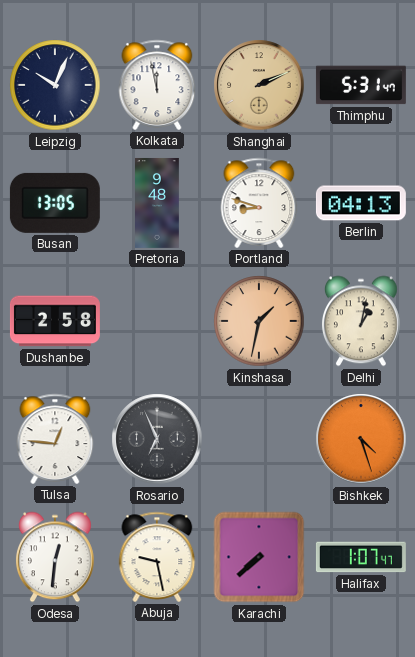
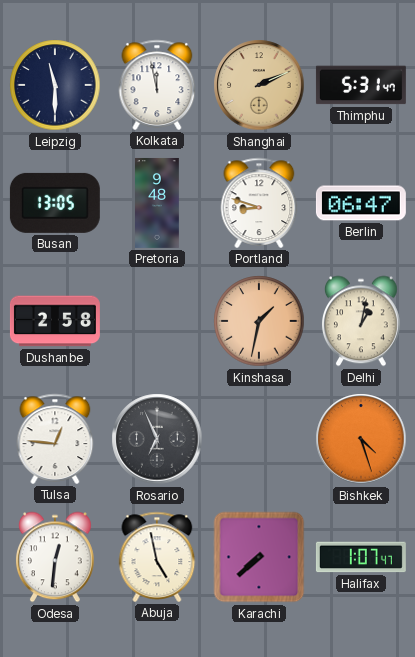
Leipzig: 10:04 -> 11:30
Berlin: 04:13 -> 06:47
Abuja: 9:28 -> 4:58
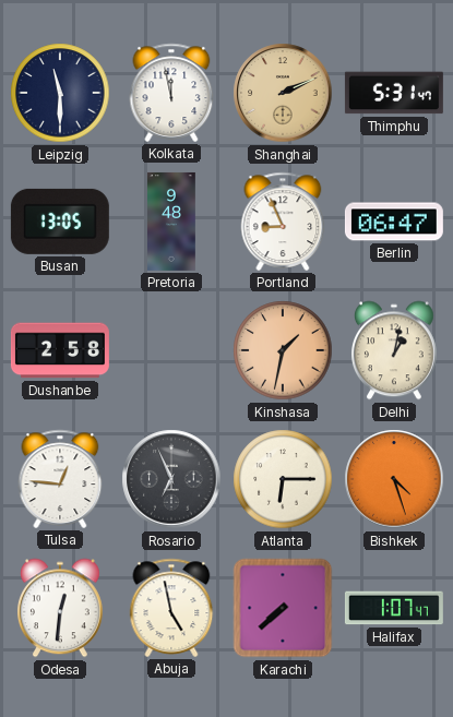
Portland: 8:48 -> 8:56
Atlanta: none -> 6:15
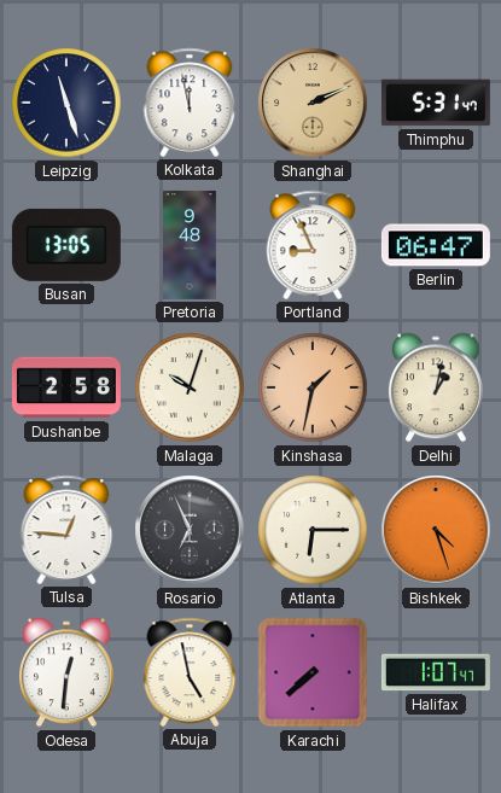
Leipzig: 11:30 -> 11:27
Malaga: none -> 10:03
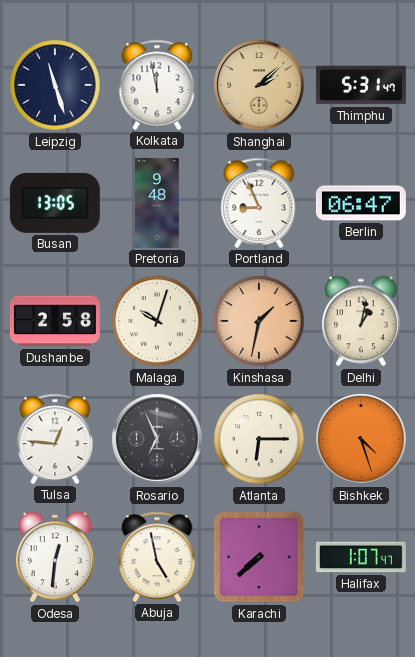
Shanghai: 2:11 -> 2:08
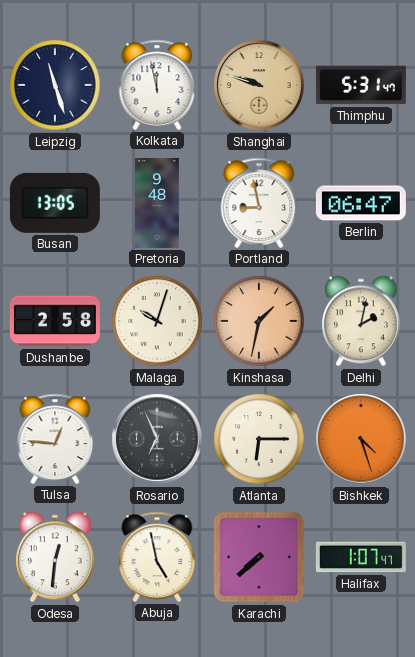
Shanghai: 2:08 -> 9:48
Portland: 8:56 -> 8:58
Delhi: 1:02 -> 2:02
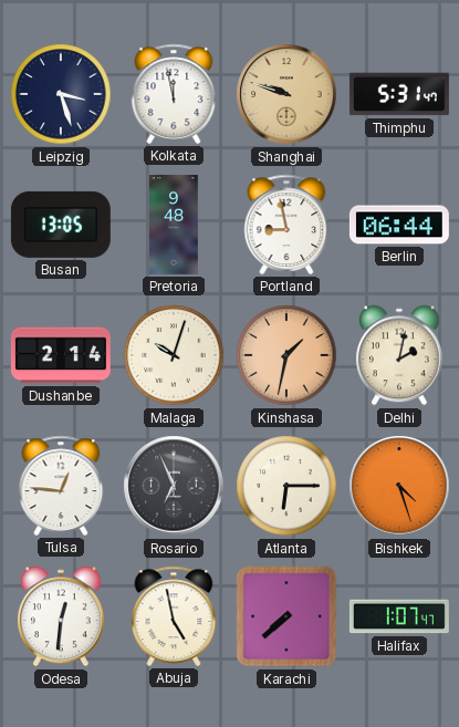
Leipzig: 11:27 -> 3:27
Berlin: 06:47 -> 06:44
Dushanbe: 2:58 -> 2:14
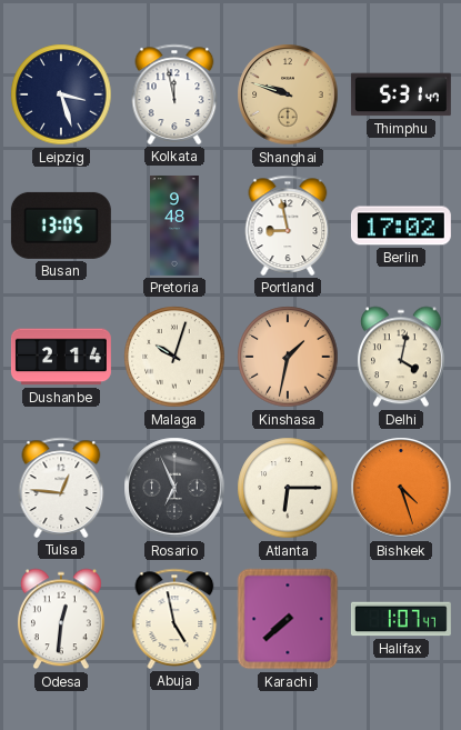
Berlin: 06:44 -> 17:02
Delhi: 2:02 -> 4:02
